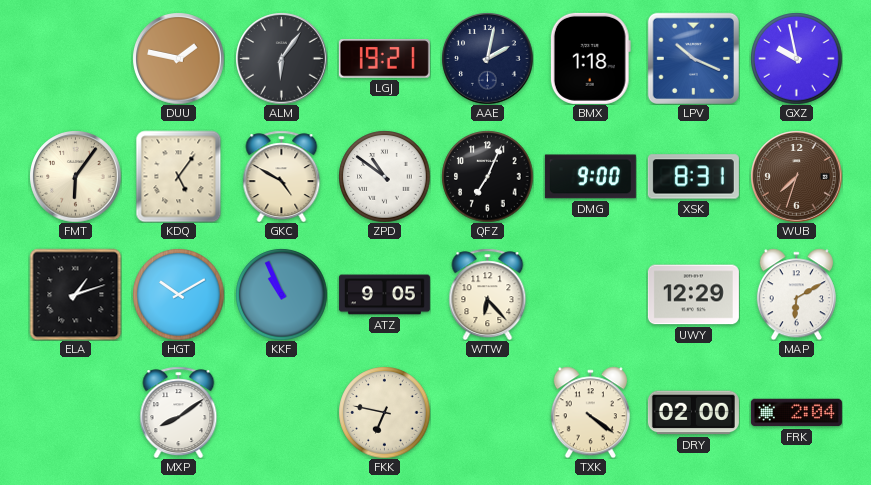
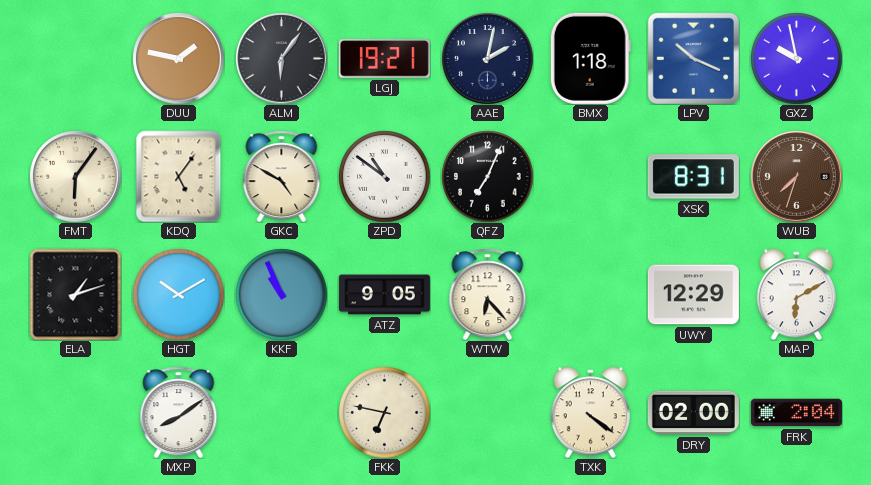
DMG: 9:00 -> none
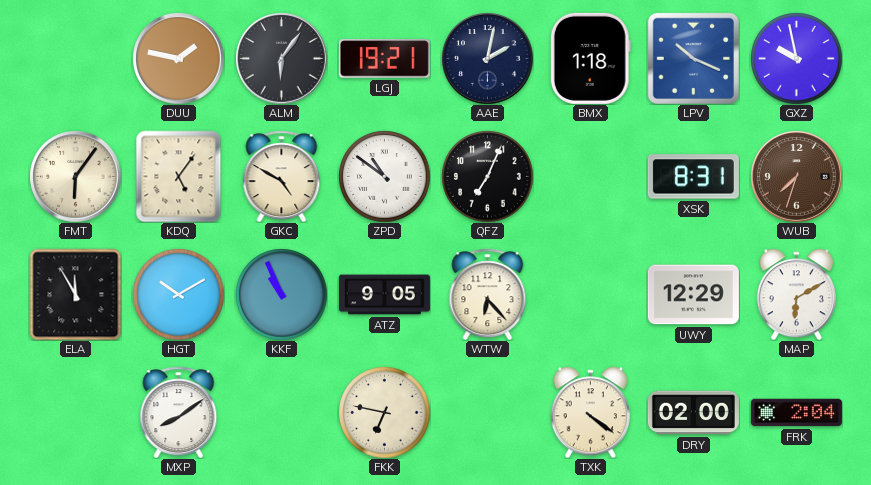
ELA: 1:12 -> 11:55
